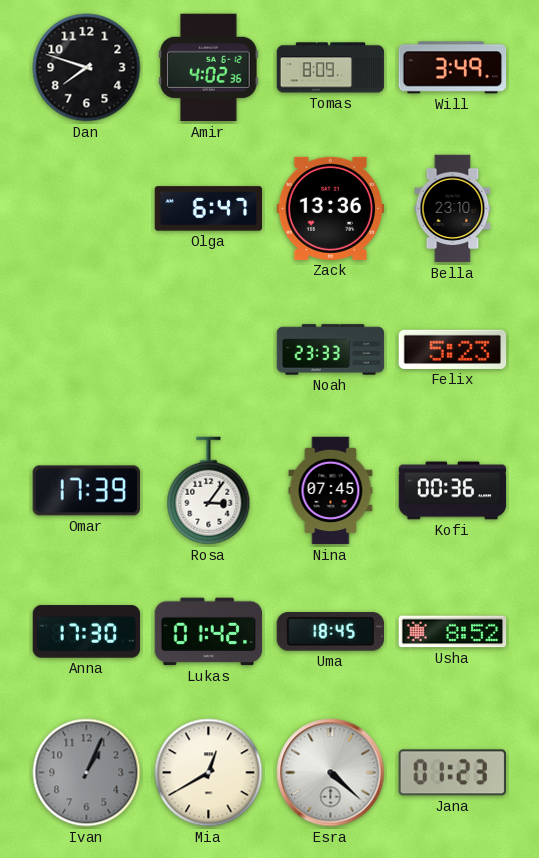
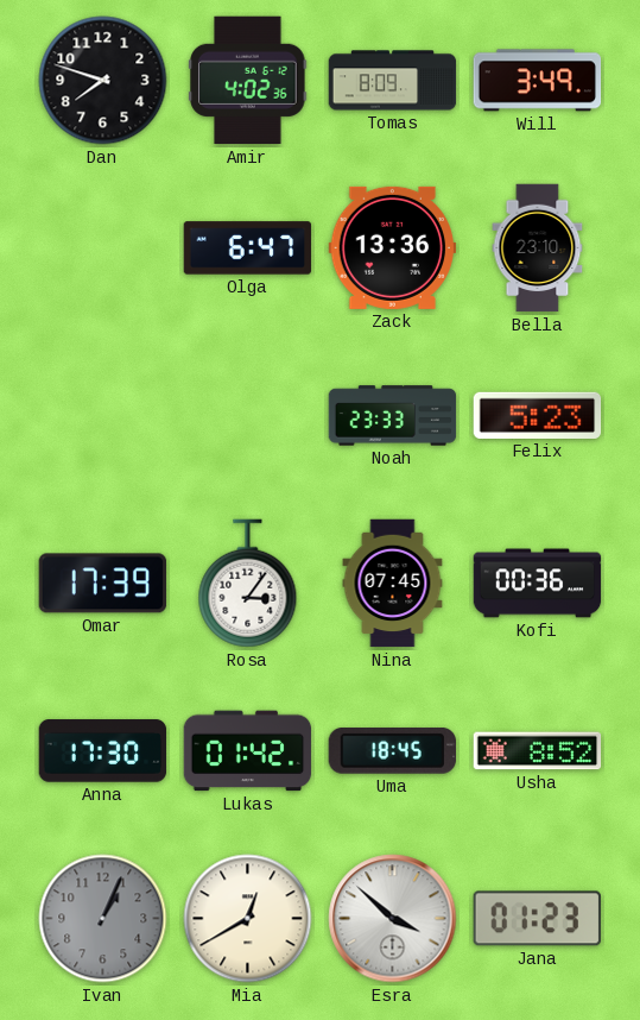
Esra: 4:22 -> 3:52
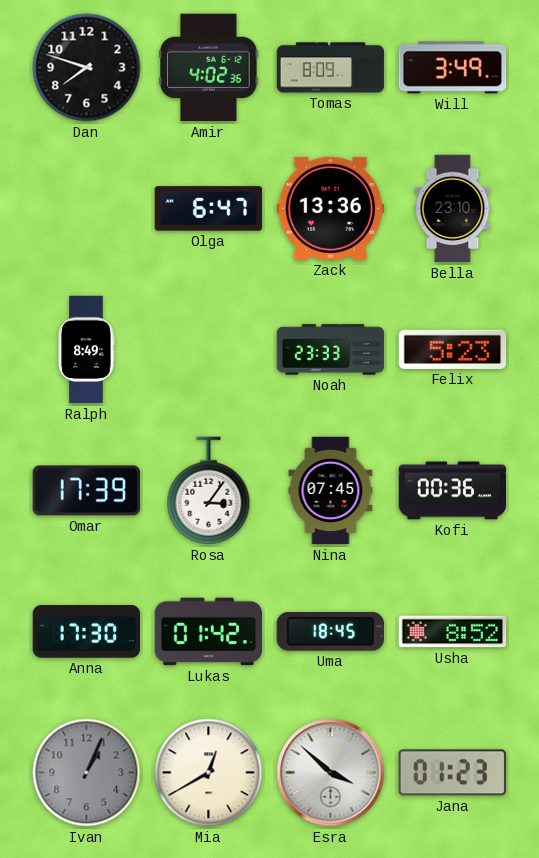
Ralph: none -> 8:49
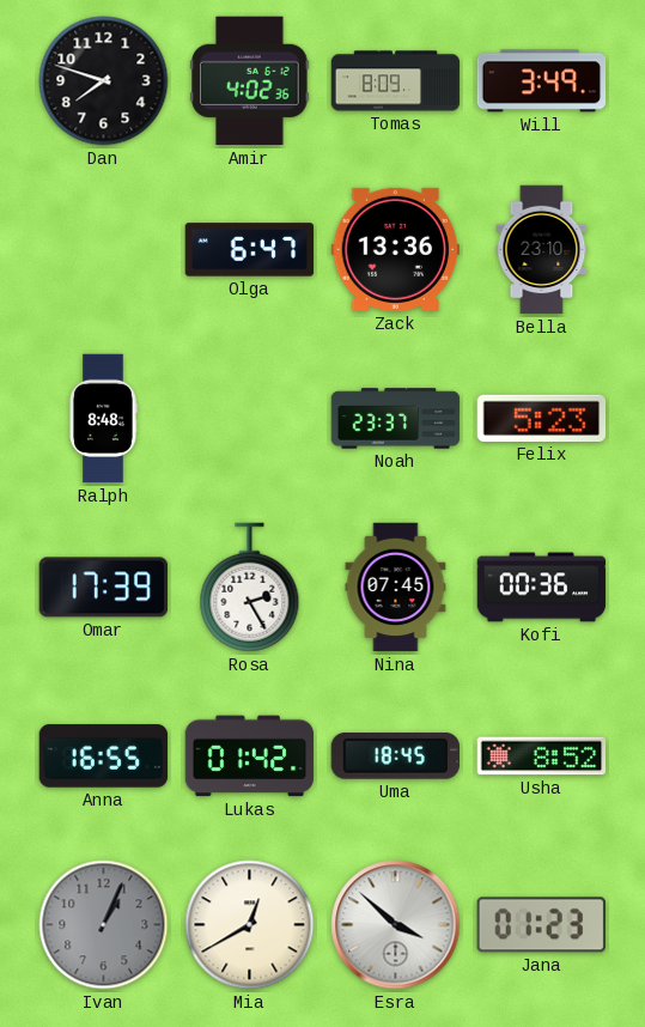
Ralph: 8:49 -> 8:48
Noah: 23:33 -> 23:37
Rosa: 3:06 -> 2:25
Anna: 17:30 -> 16:55
